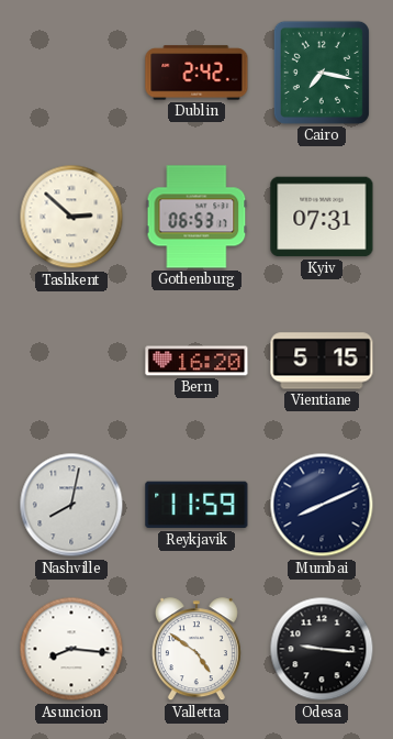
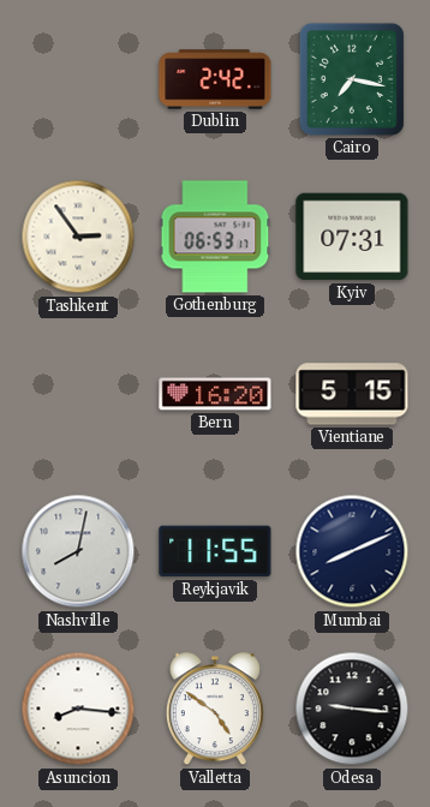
Tashkent: 2:52 -> 2:54
Reykjavik: 11:59 -> 11:55
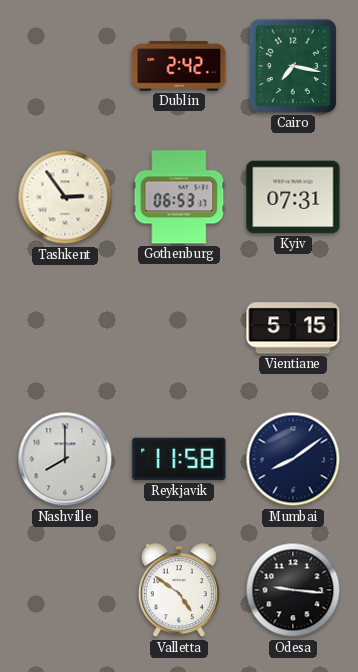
Bern: 16:20 -> none
Nashville: 8:02 -> 8:00
Reykjavik: 11:55 -> 11:58
Mumbai: 8:11 -> 8:09
Asuncion: 8:16 -> none
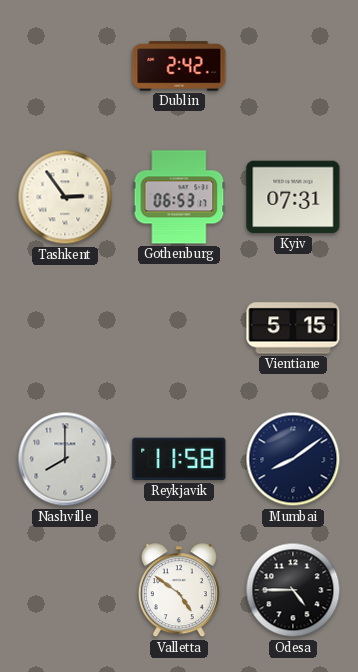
Cairo: 7:17 -> none
Odesa: 9:16 -> 4:45
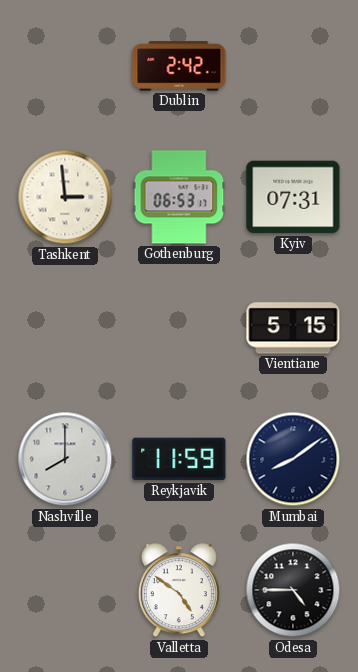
Tashkent: 2:54 -> 2:59
Reykjavik: 11:58 -> 11:59
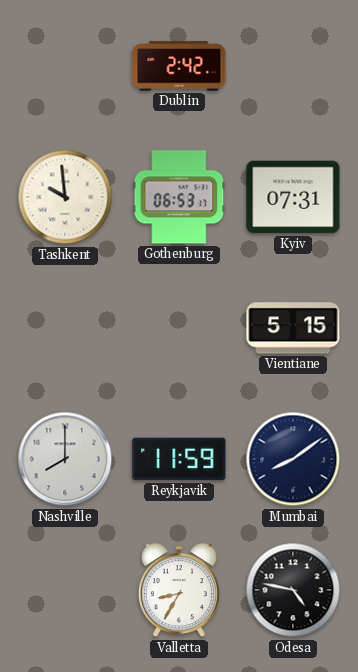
Tashkent: 2:59 -> 9:59
Valletta: 4:51 -> 8:35
Odesa: 4:45 -> 4:47
